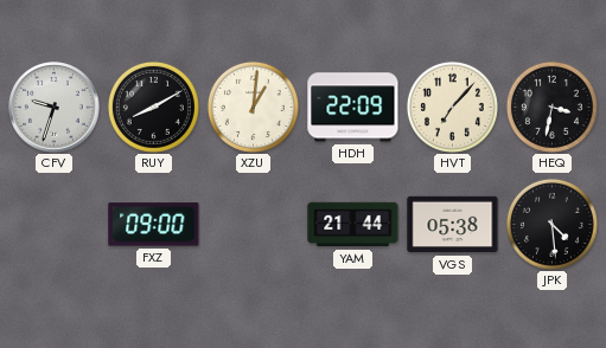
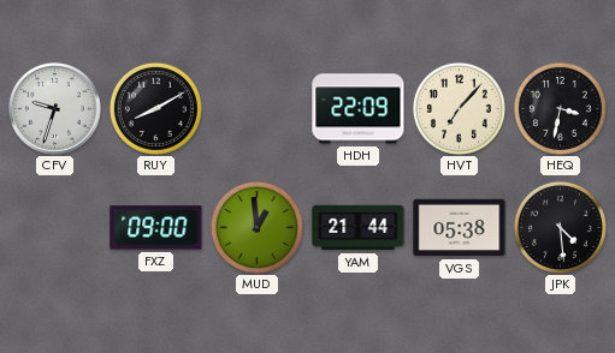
XZU: 1:01 -> none
MUD: none -> 12:59
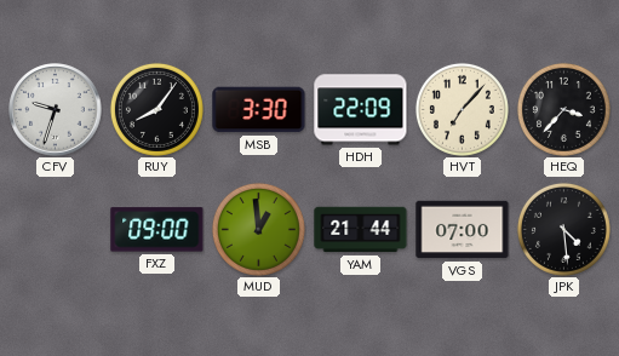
RUY: 8:10 -> 8:06
MSB: none -> 3:30
HEQ: 3:32 -> 3:37
VGS: 05:38 -> 07:00
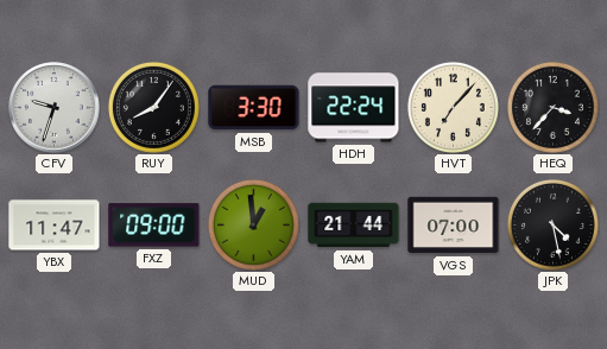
HDH: 22:09 -> 22:24
YBX: none -> 11:47
JPK: 4:29 -> 4:28
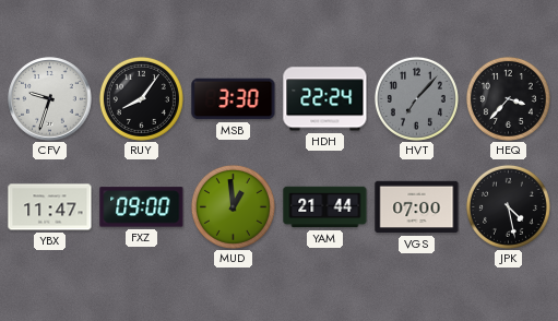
HVT dial: cream -> grey
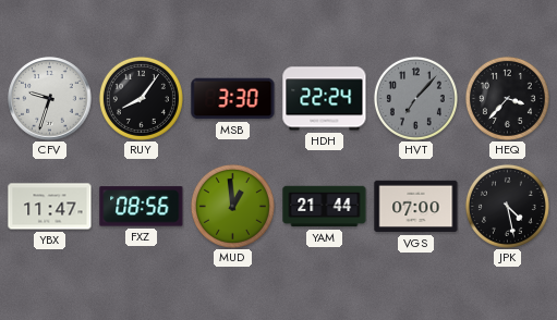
FXZ: 09:00 -> 08:56
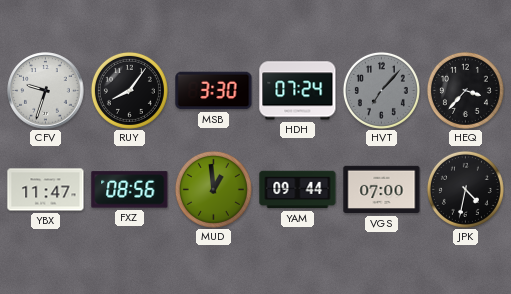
HDH: 22:24 -> 07:24
YAM: 21:44 -> 09:44
JPK: 4:28 -> 4:32
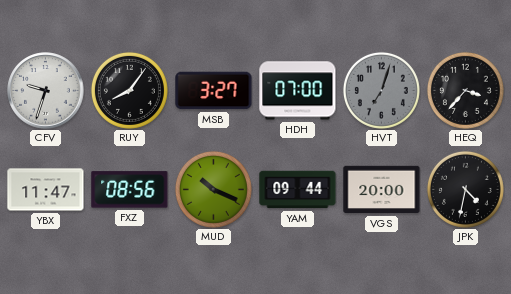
MSB: 3:30 -> 3:27
HDH: 07:24 -> 07:00
HVT: 7:07 -> 7:03
MUD: 12:59 -> 10:19
VGS: 07:00 -> 20:00
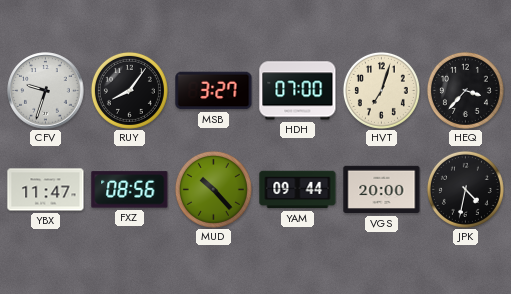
HVT dial: grey -> cream
MUD: 10:19 -> 10:23
